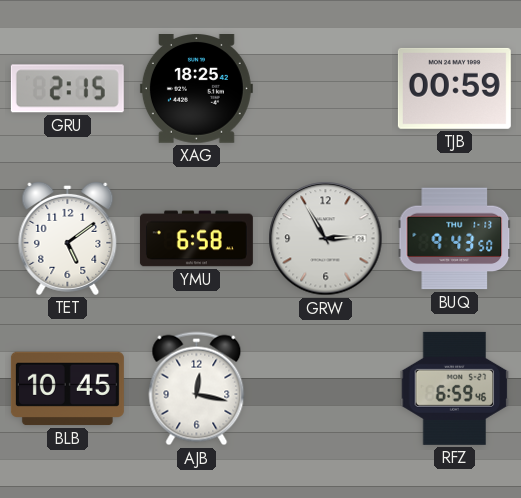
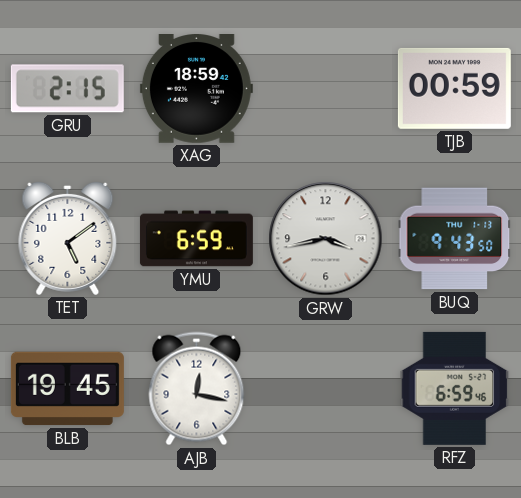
XAG: 18:25 -> 18:59
YMU: 6:58 -> 6:59
GRW: 2:55 -> 3:43
BLB: 10:45 -> 19:45
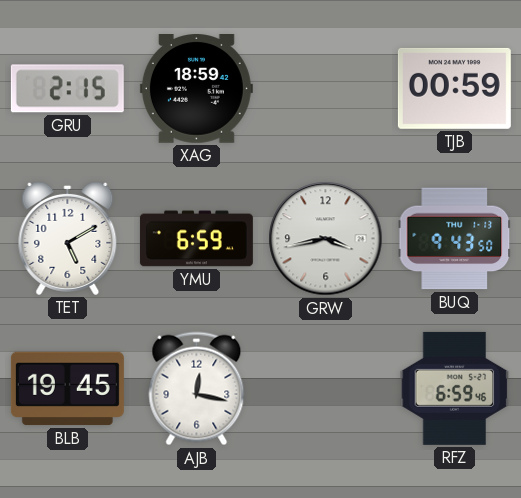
TET: 5:09 -> 5:10
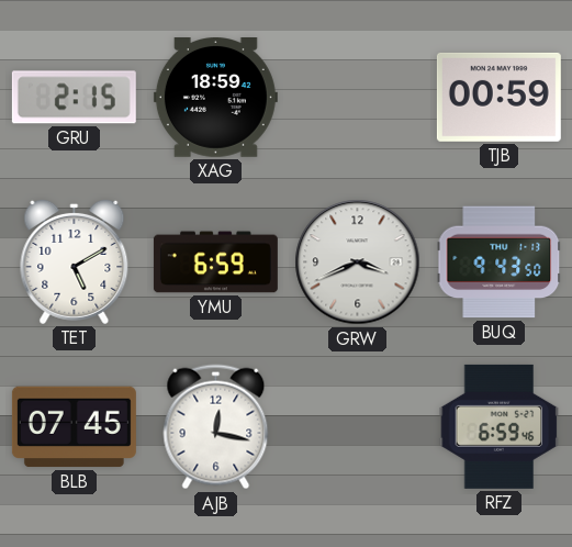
GRW: 3:43 -> 3:41
BLB: 19:45 -> 07:45
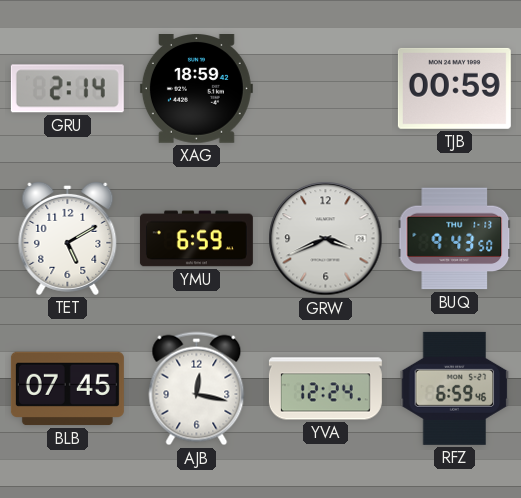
GRU: 2:15 -> 2:14
YVA: none -> 12:24
